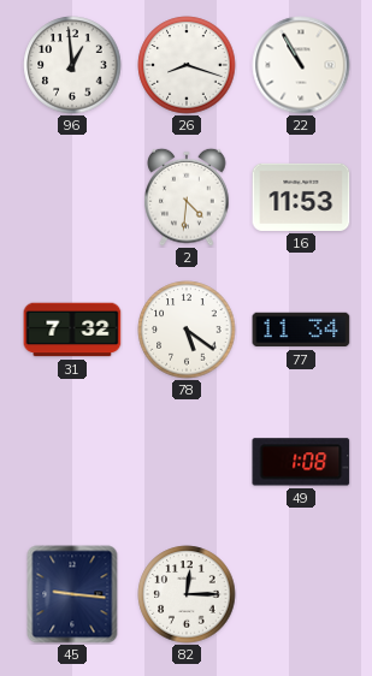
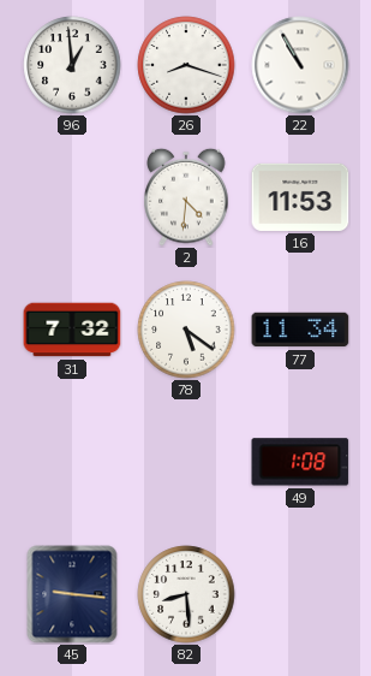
82: 12:15 -> 8:29
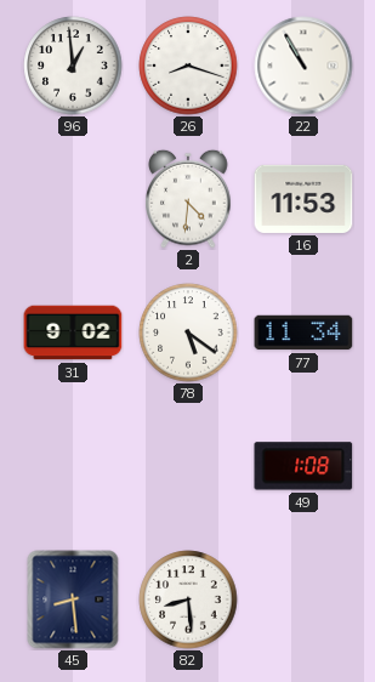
31: 7:32 -> 9:02
45: 9:16 -> 8:29
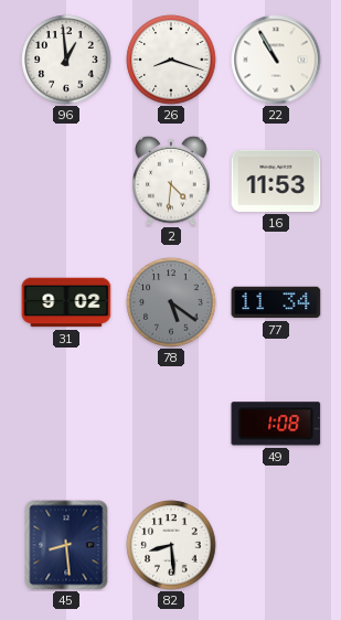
78 dial: white -> grey
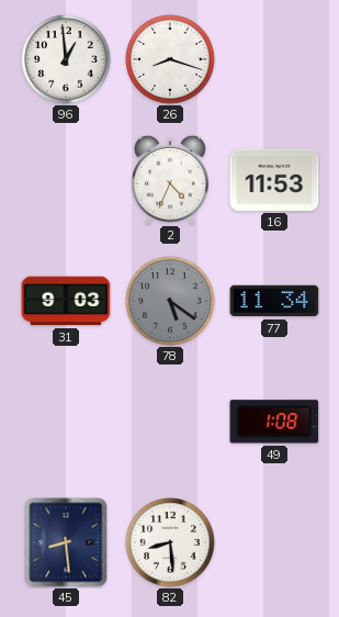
22: 10:55 -> none
2: 4:31 -> 4:34
31: 9:02 -> 9:03
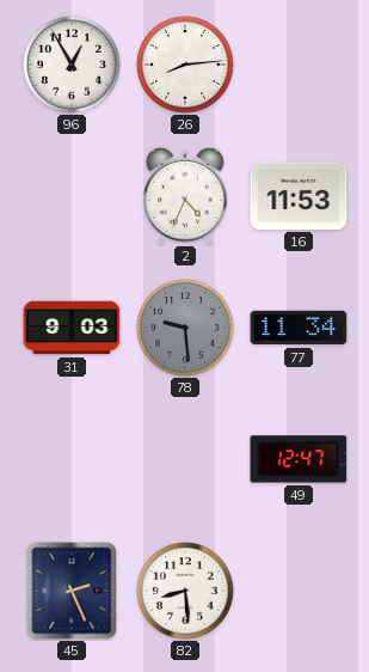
96: 12:59 -> 12:55
26: 8:18 -> 8:14
78: 5:21 -> 9:29
49: 1:08 -> 12:47
45: 8:29 -> 2:26
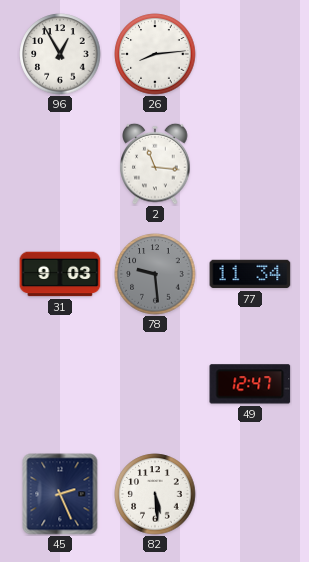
2: 4:34 -> 11:16
16: 11:53 -> none
82: 8:29 -> 5:29
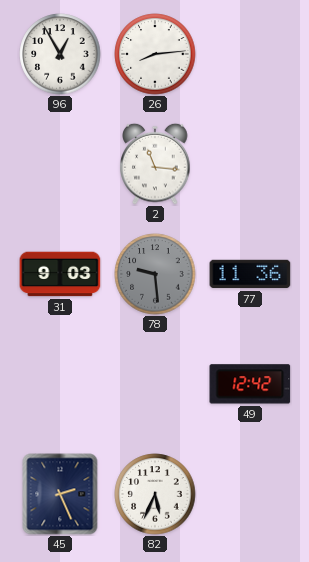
77: 11:34 -> 11:36
49: 12:47 -> 12:42
82: 5:29 -> 5:34
